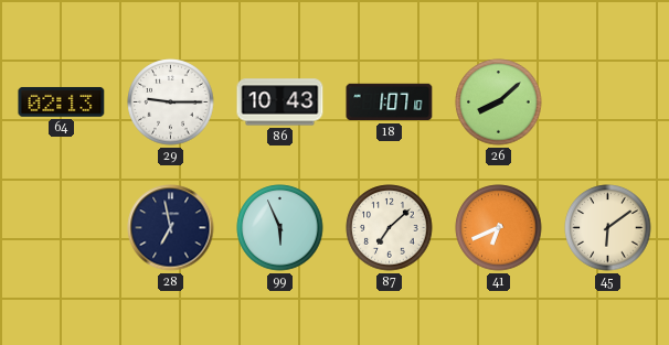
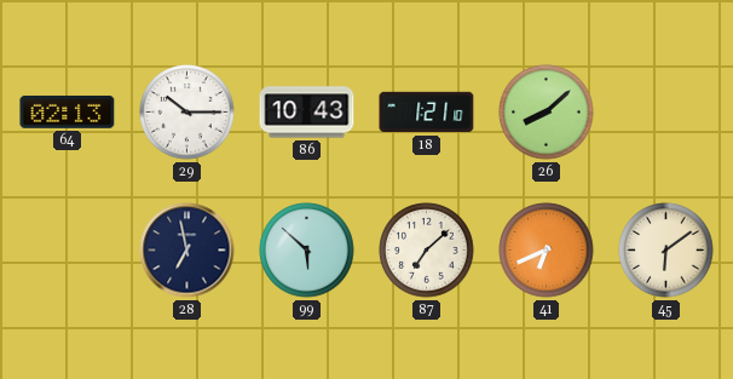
29: 9:15 -> 10:15
18: 1:07 -> 1:21
99: 5:56 -> 5:52
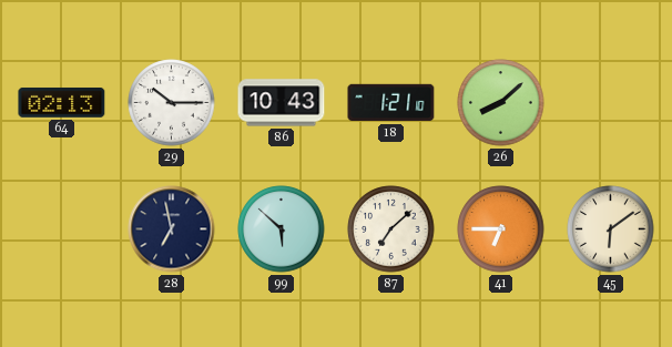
41: 6:41 -> 6:45
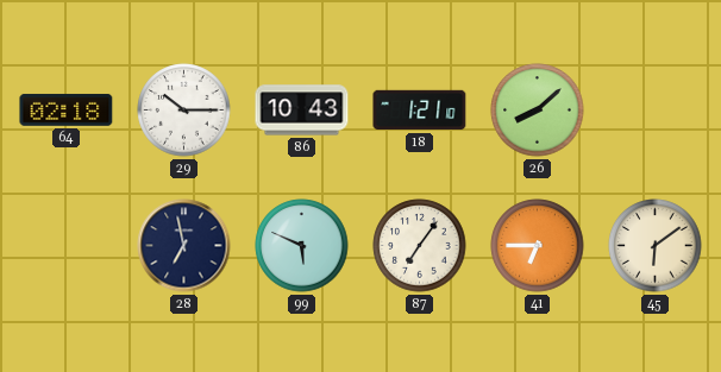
64: 02:13 -> 02:18
99: 5:52 -> 5:49
87: 7:08 -> 7:06
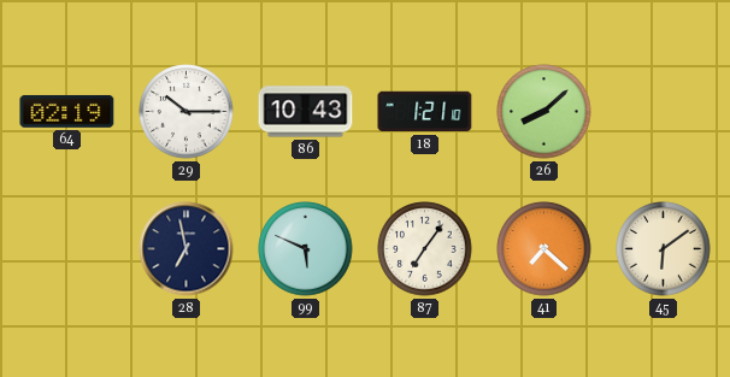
64: 02:18 -> 02:19
41: 6:45 -> 7:22
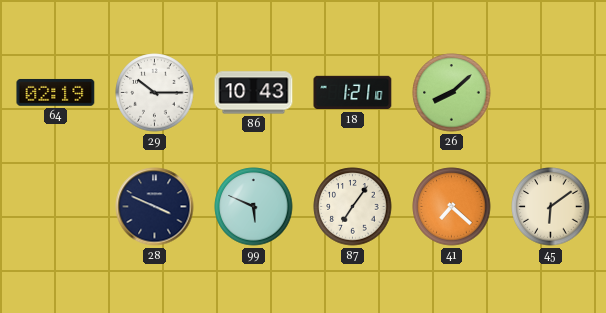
28: 6:58 -> 3:49
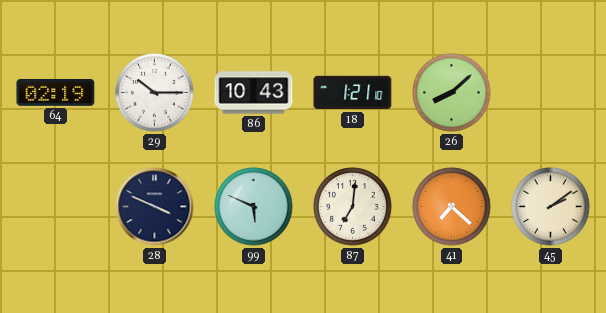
87: 7:06 -> 7:01
45: 6:09 -> 2:09
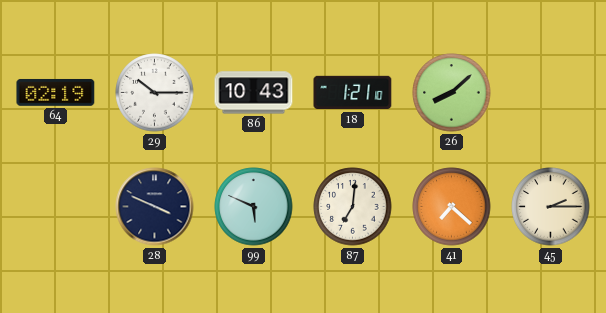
45: 2:09 -> 2:15
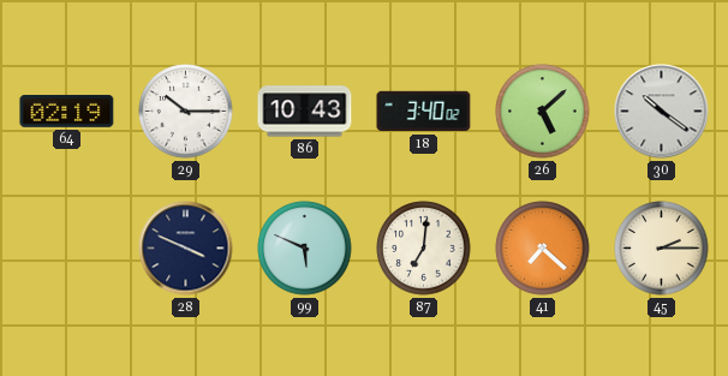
18: 1:21 -> 3:40
26: 8:08 -> 5:08
30: none -> 10:21
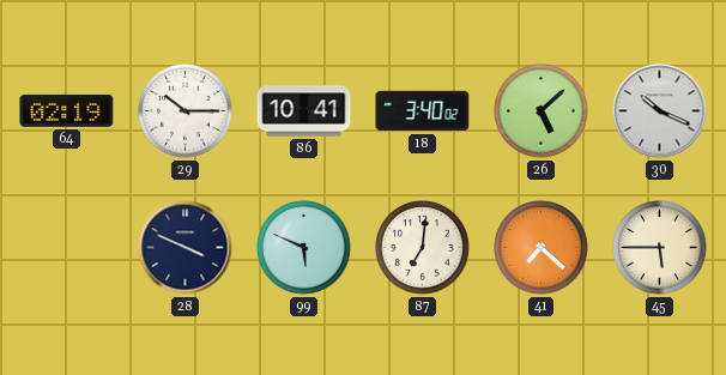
86: 10:43 -> 10:41
30: 10:21 -> 10:19
45: 2:15 -> 5:45
